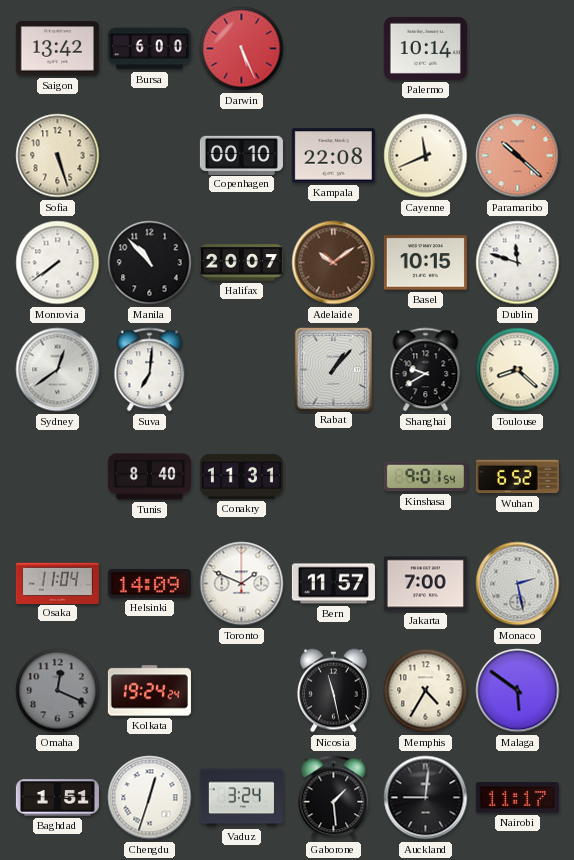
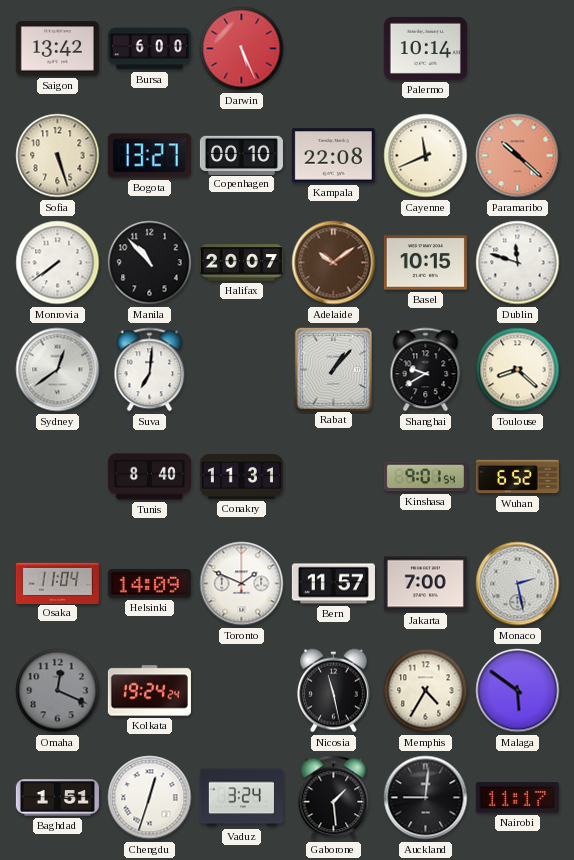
Bogota: none -> 13:27
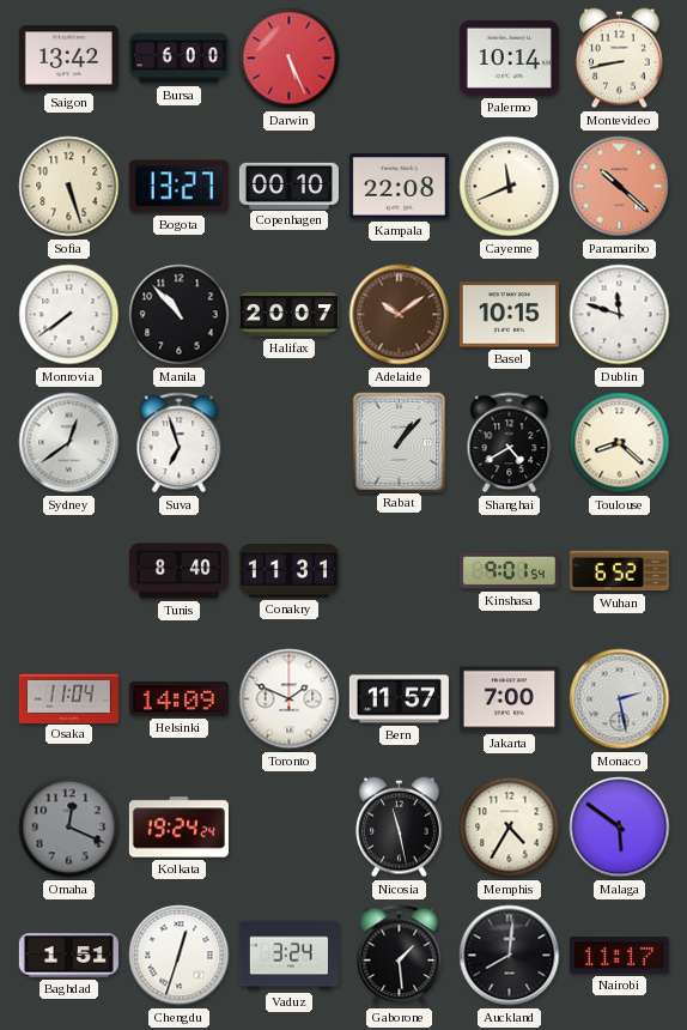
Montevideo: none -> 8:43
Suva: 7:01 -> 6:57
Shanghai: 9:40 -> 4:40
Auckland: 9:01 -> 8:01
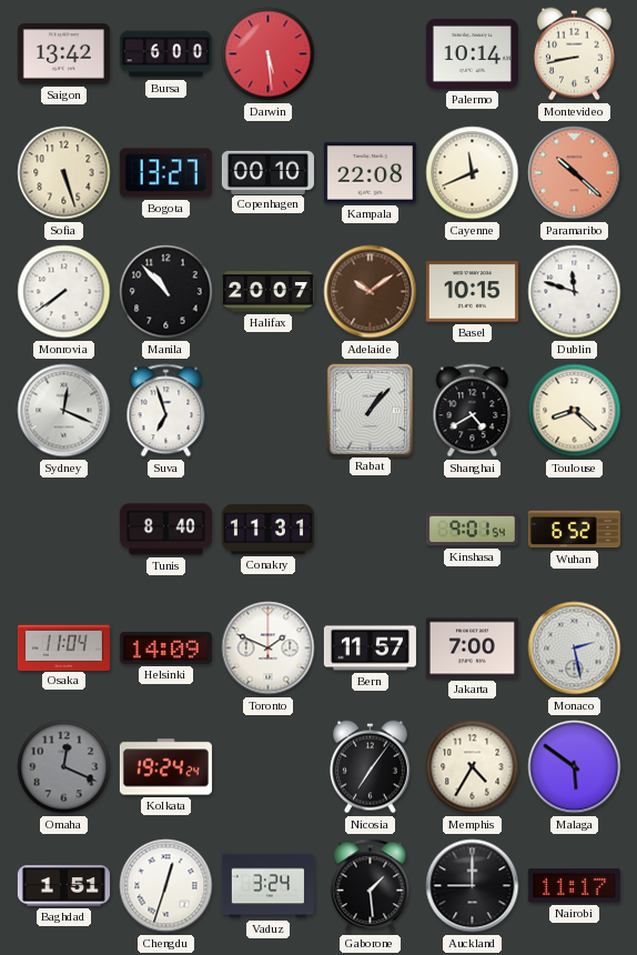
Darwin: 5:26 -> 5:29
Sydney: 12:39 -> 12:19
Nicosia: 11:28 -> 7:06
Auckland: 8:01 -> 9:00
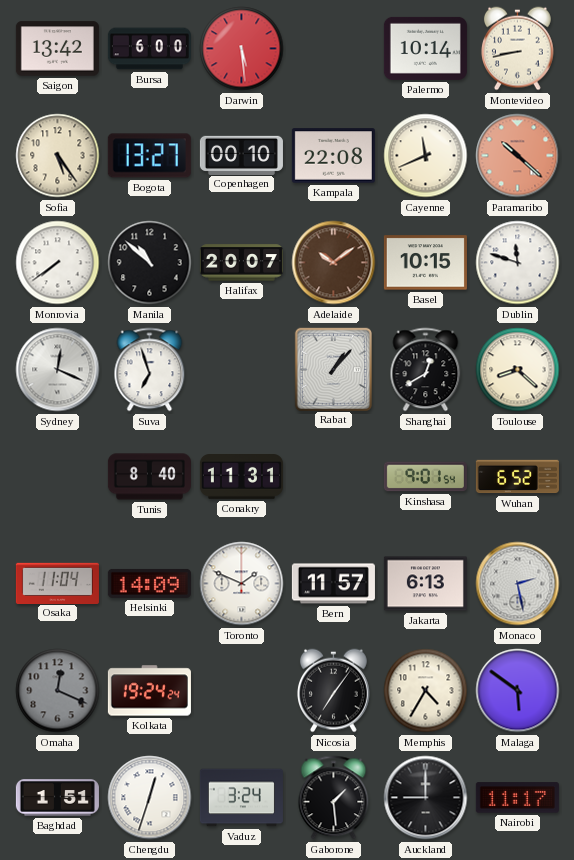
Sofia: 5:27 -> 5:24
Manila: 10:53 -> 10:52
Shanghai: 4:40 -> 12:40
Jakarta: 7:00 -> 6:13
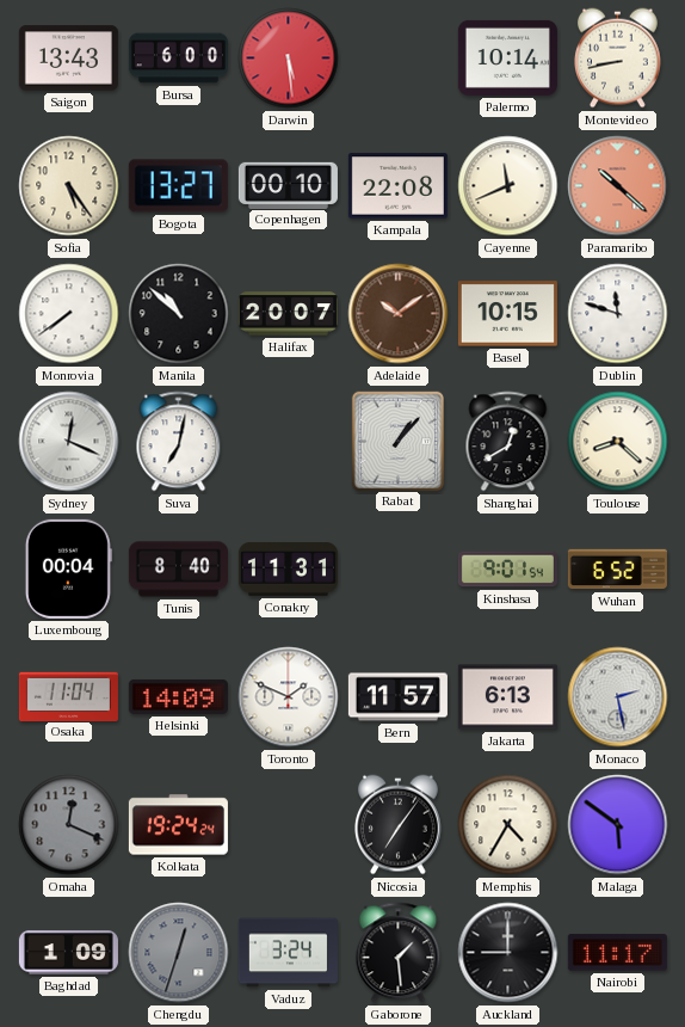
Saigon: 13:42 -> 13:43
Suva: 6:57 -> 7:02
Luxembourg: none -> 00:04
Baghdad: 1:51 -> 1:09
Chengdu dial: white -> grey
